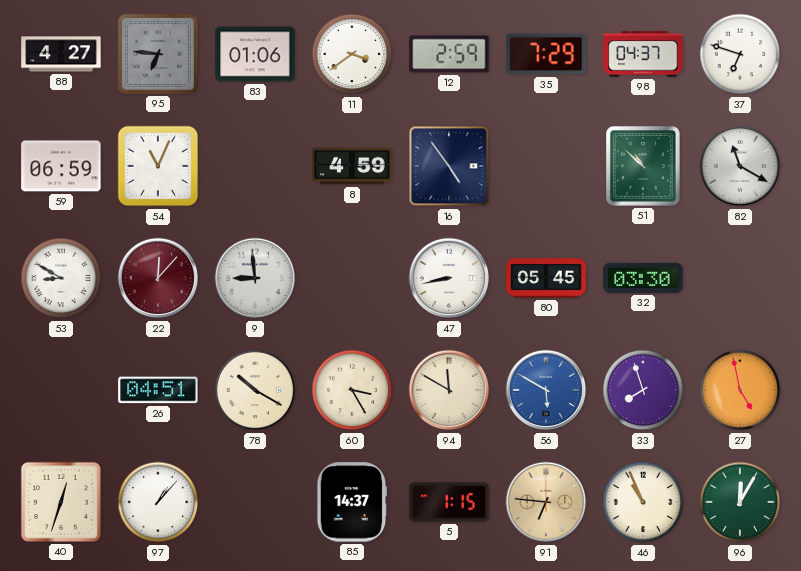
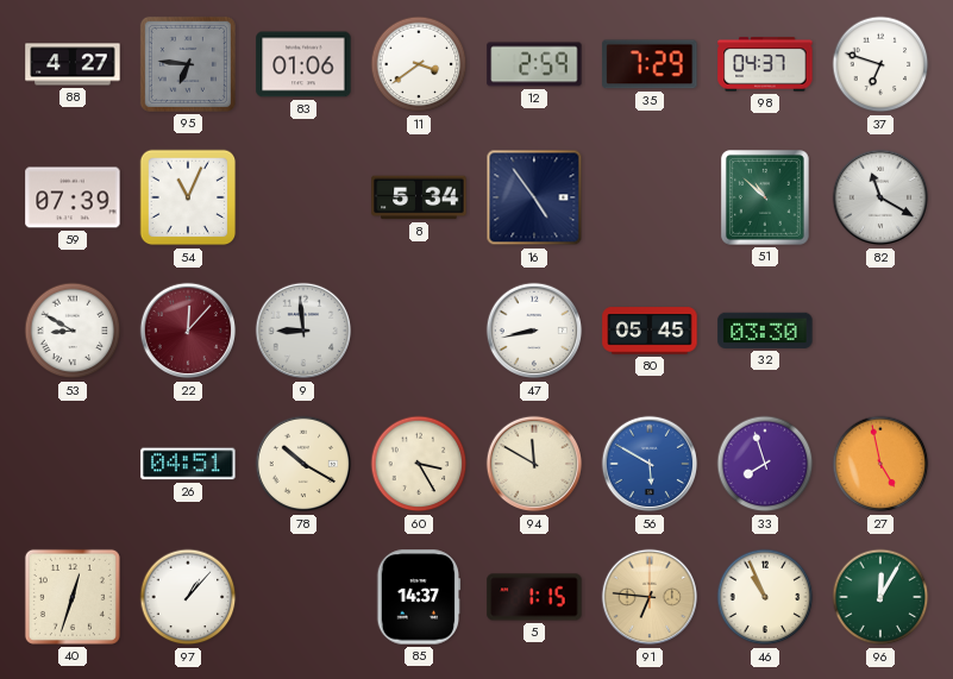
59: 06:59 -> 07:39
8: 4:59 -> 5:34
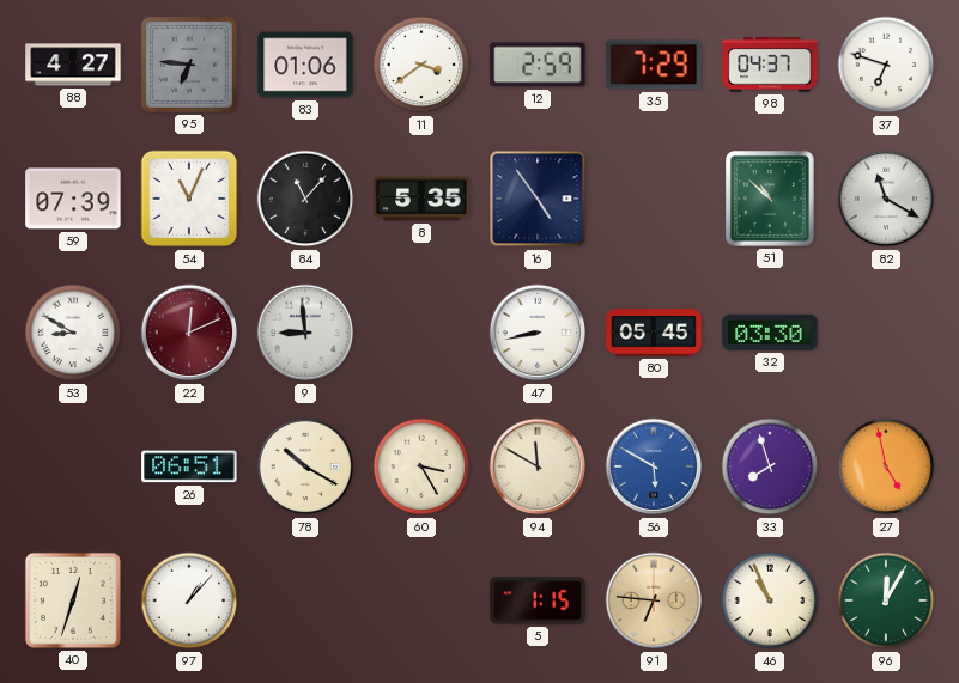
84: none -> 11:07
8: 5:34 -> 5:35
22: 12:07 -> 12:11
26: 04:51 -> 06:51
85: 14:37 -> none
